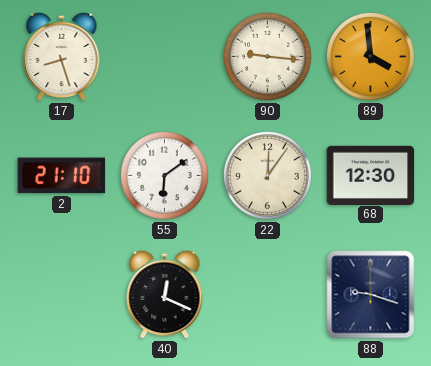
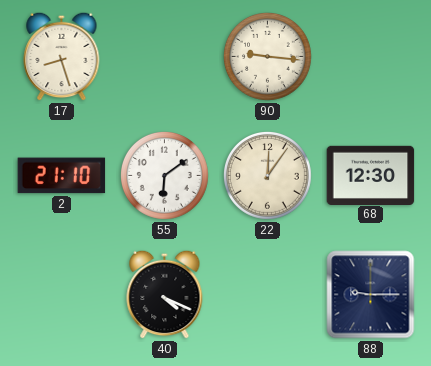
89: 3:59 -> none
40: 12:19 -> 4:19
88: 9:18 -> 9:15
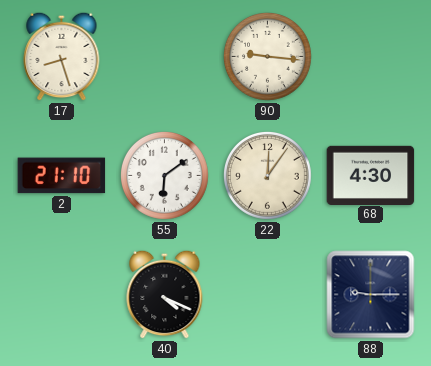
68: 12:30 -> 4:30
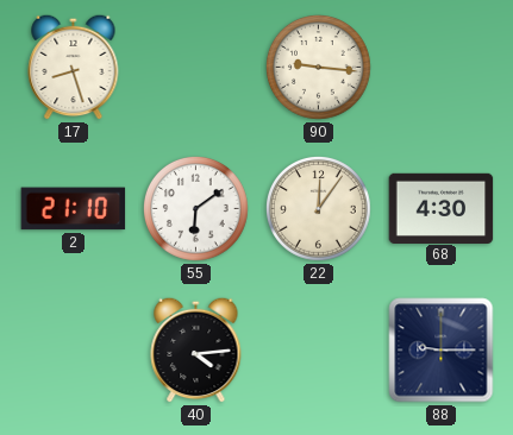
40: 4:19 -> 4:14
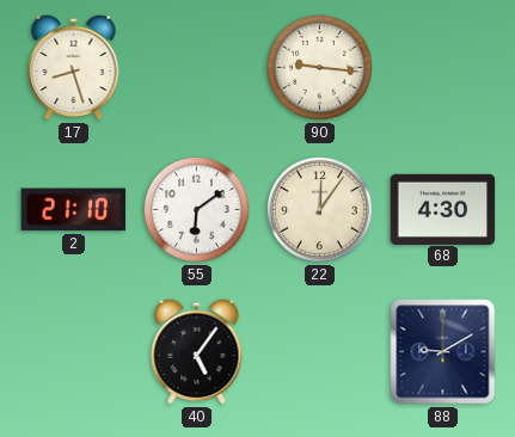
40: 4:14 -> 5:06
88: 9:15 -> 9:10
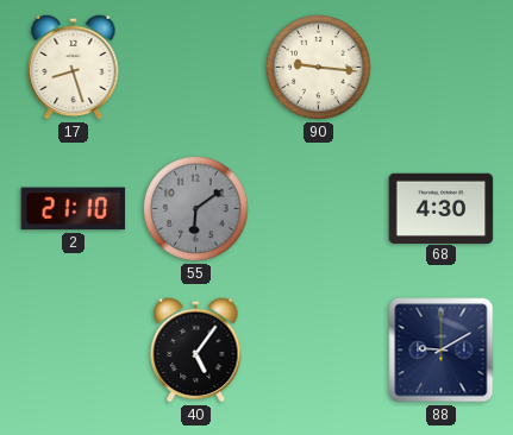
55 dial: white -> grey
22: 12:06 -> none
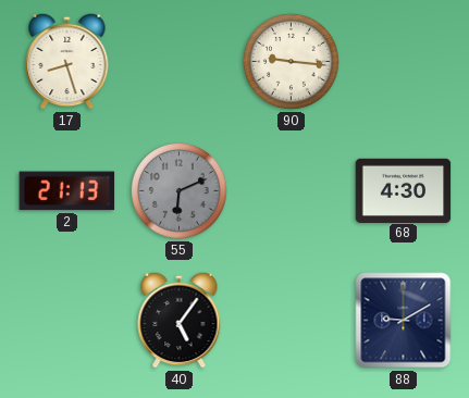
2: 21:10 -> 21:13
55: 6:09 -> 6:11
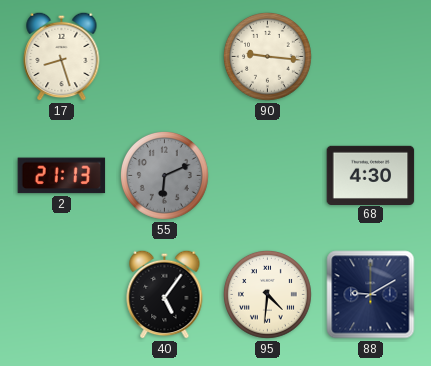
95: none -> 4:31
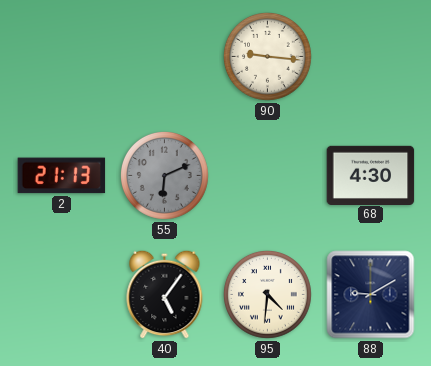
17: 8:27 -> none
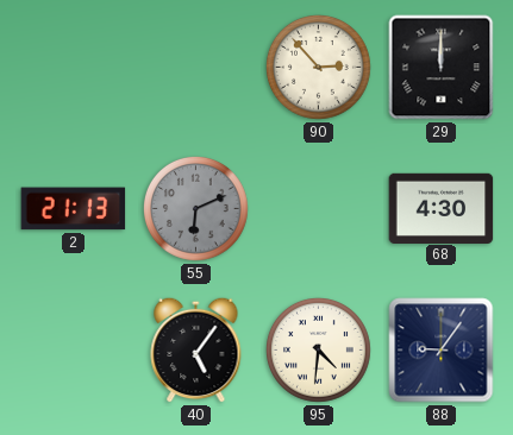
90: 9:16 -> 2:53
29: none -> 12:00
88: 9:10 -> 9:06
